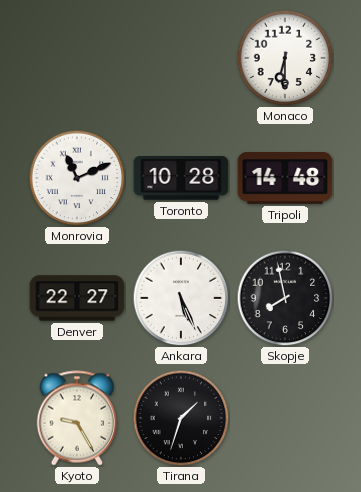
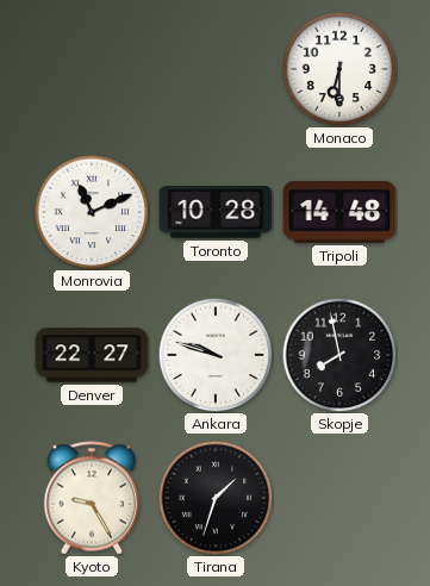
Ankara: 5:26 -> 9:48
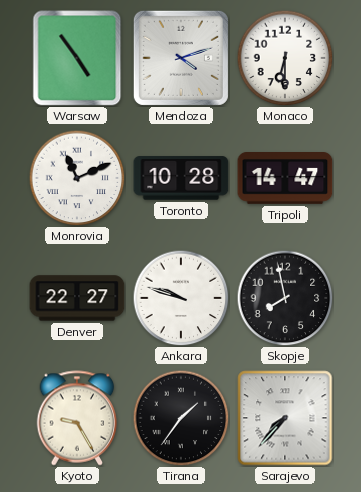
Warsaw: none -> 4:54
Mendoza: none -> 4:12
Tripoli: 14:48 -> 14:47
Tirana: 1:33 -> 1:36
Sarajevo: none -> 7:37
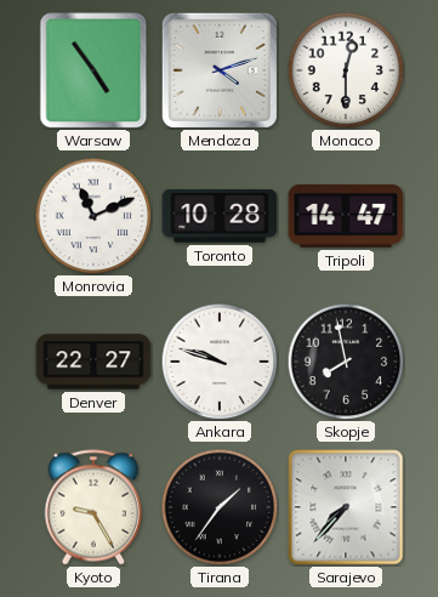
Monaco: 6:30 -> 12:30
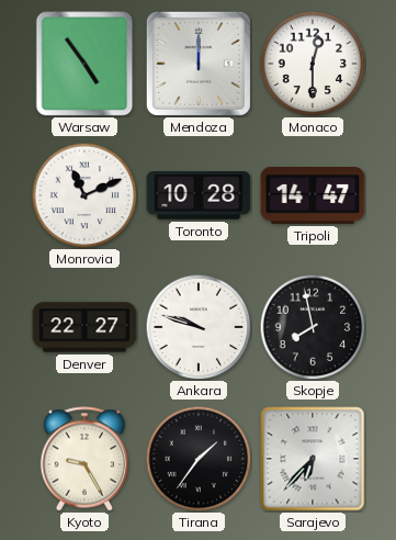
Mendoza: 4:12 -> 12:00
Sarajevo: 7:37 -> 6:37
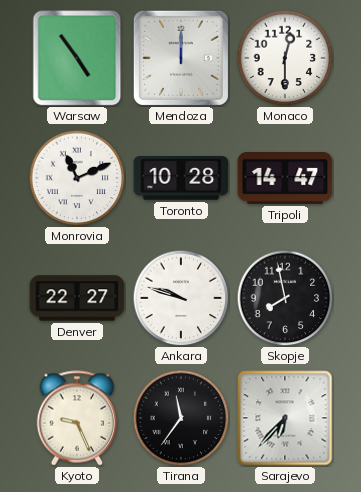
Kyoto: 9:25 -> 9:26
Tirana: 1:36 -> 11:36
